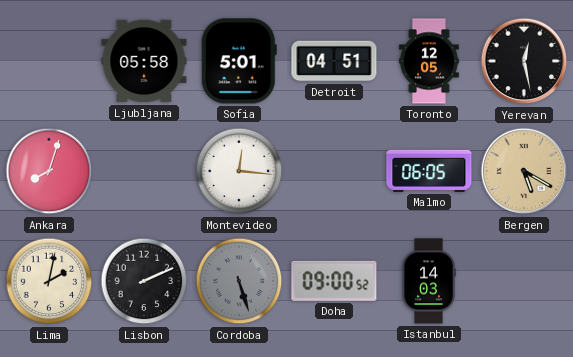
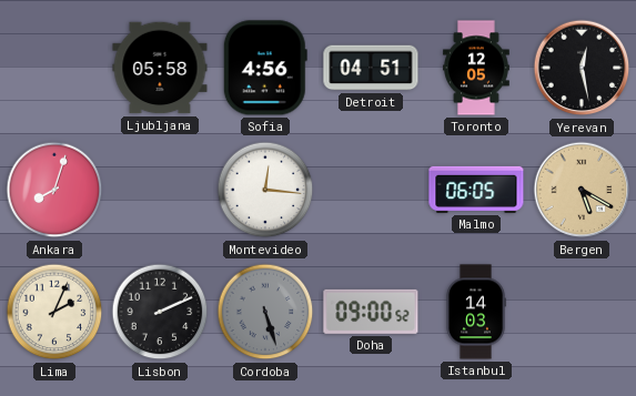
Sofia: 5:01 -> 4:56
Lima: 2:02 -> 2:04
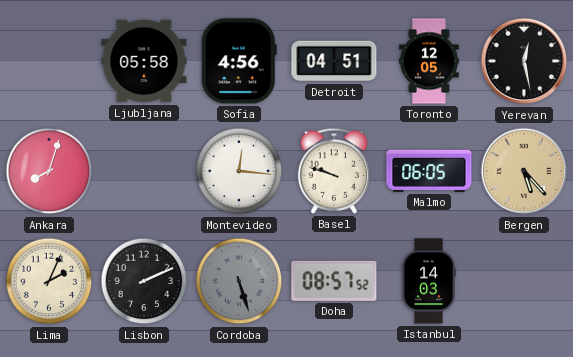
Basel: none -> 9:48
Bergen: 5:20 -> 5:23
Doha: 09:00 -> 08:57
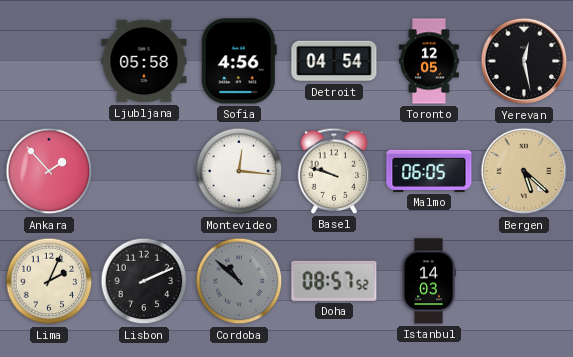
Detroit: 04:51 -> 04:54
Ankara: 8:03 -> 1:53
Bergen: 5:23 -> 5:22
Cordoba: 5:27 -> 10:52
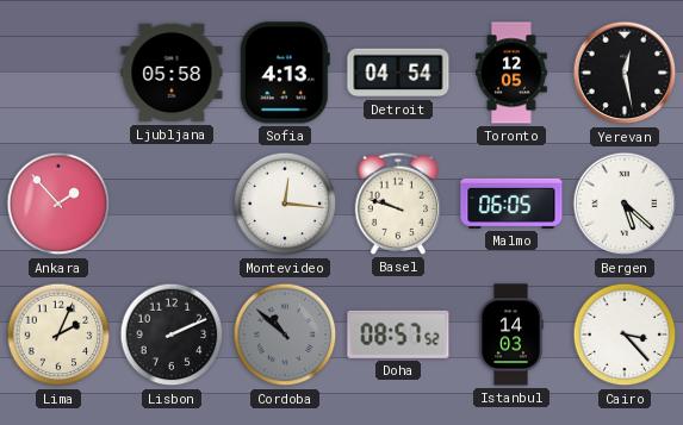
Sofia: 4:56 -> 4:13
Bergen dial: champagne -> white
Cairo: none -> 3:23
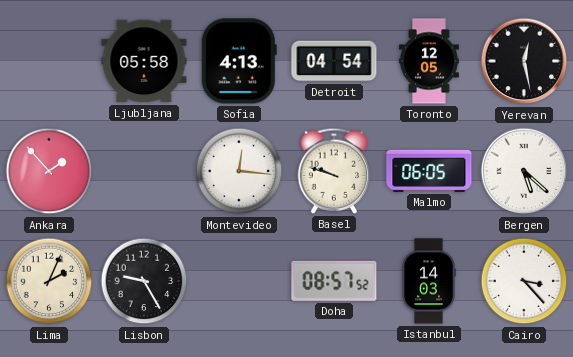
Lisbon: 2:11 -> 9:25
Cordoba: 10:52 -> none
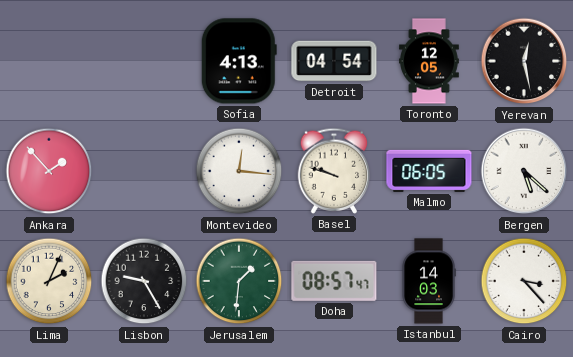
Ljubljana: 05:58 -> none
Jerusalem: none -> 1:31
Doha: 08:57:52 -> 08:57:47
